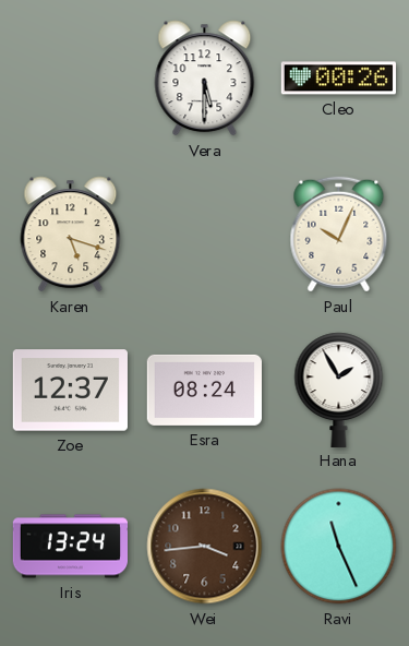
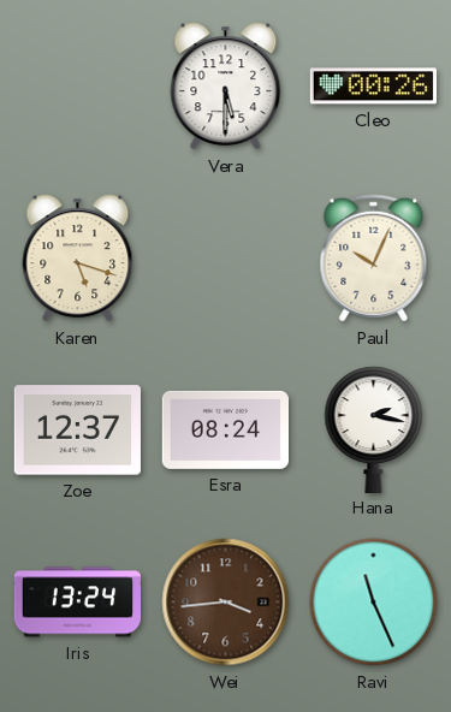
Hana: 1:55 -> 2:17
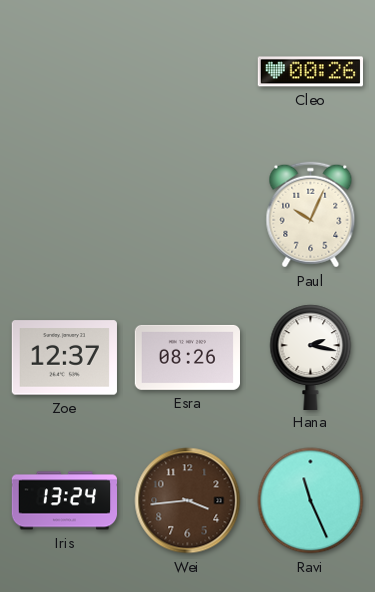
Vera: 5:30 -> none
Karen: 5:18 -> none
Esra: 08:24 -> 08:26
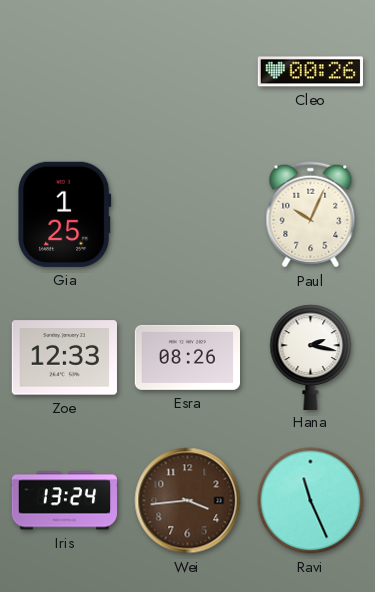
Gia: none -> 1:25
Zoe: 12:37 -> 12:33
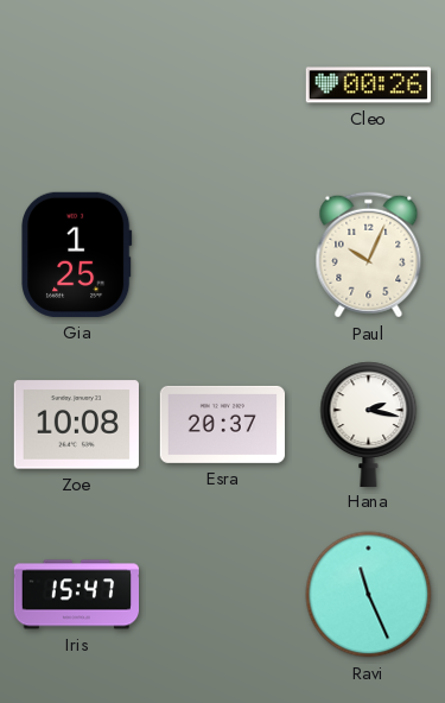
Zoe: 12:33 -> 10:08
Esra: 08:26 -> 20:37
Iris: 13:24 -> 15:47
Wei: 3:44 -> none
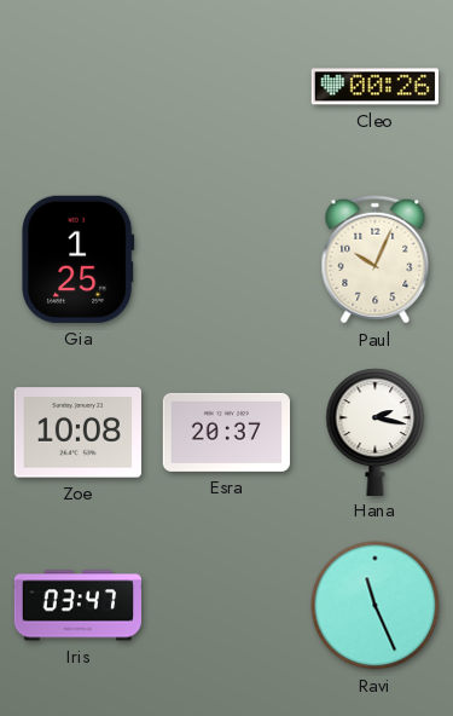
Iris: 15:47 -> 03:47
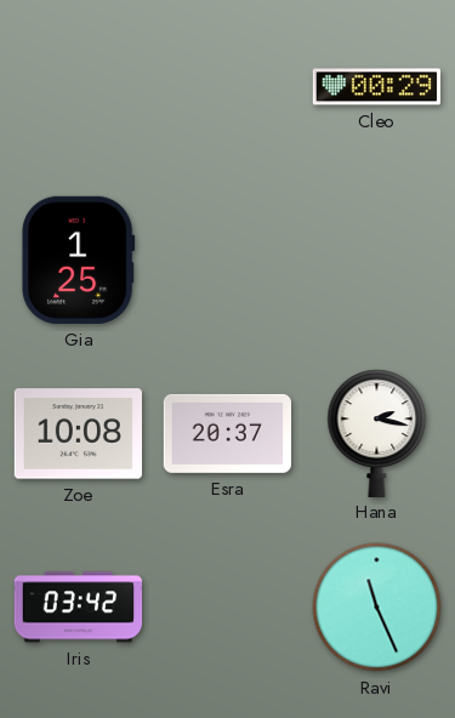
Cleo: 00:26 -> 00:29
Paul: 10:04 -> none
Iris: 03:47 -> 03:42
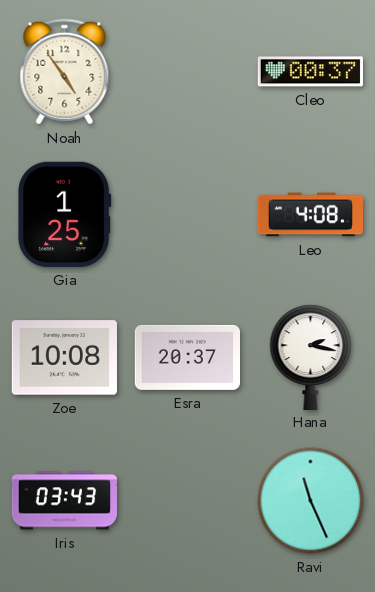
Noah: none -> 4:54
Cleo: 00:29 -> 00:37
Leo: none -> 4:08
Iris: 03:42 -> 03:43
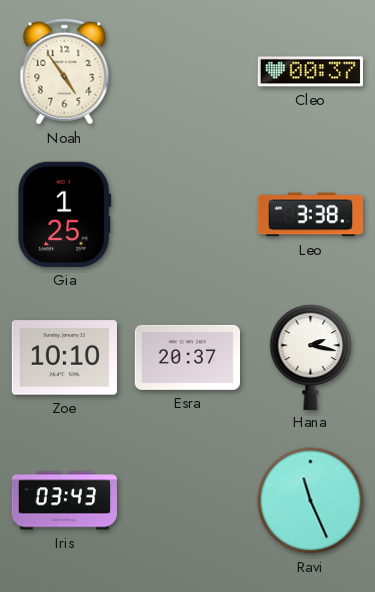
Leo: 4:08 -> 3:38
Zoe: 10:08 -> 10:10
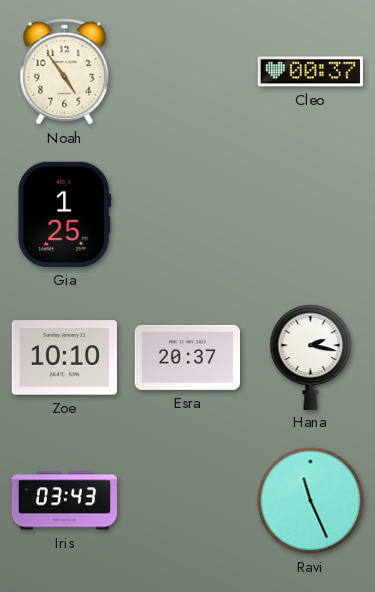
Leo: 3:38 -> none
